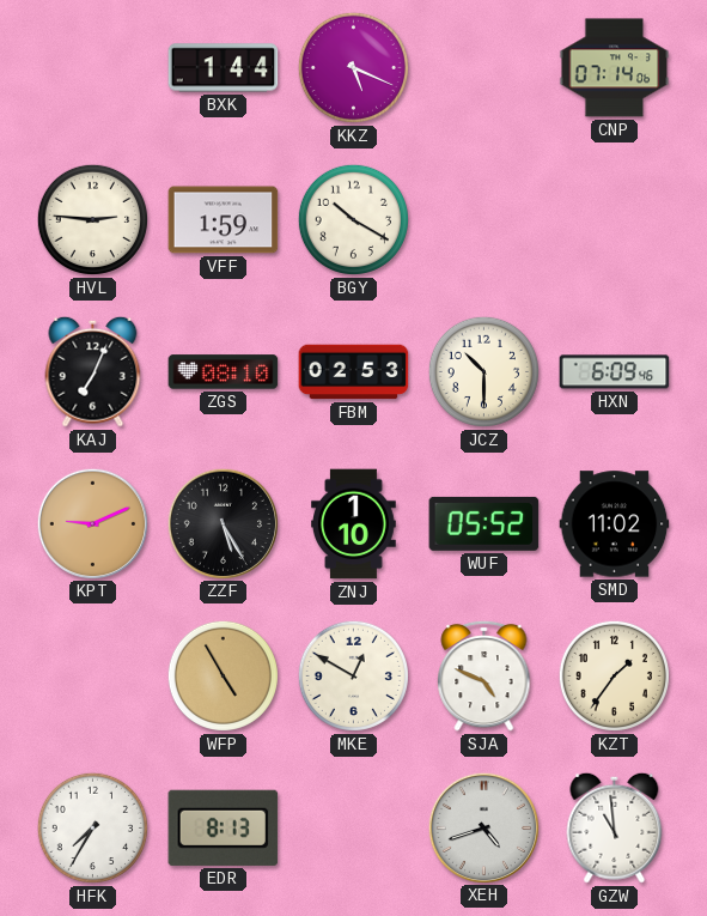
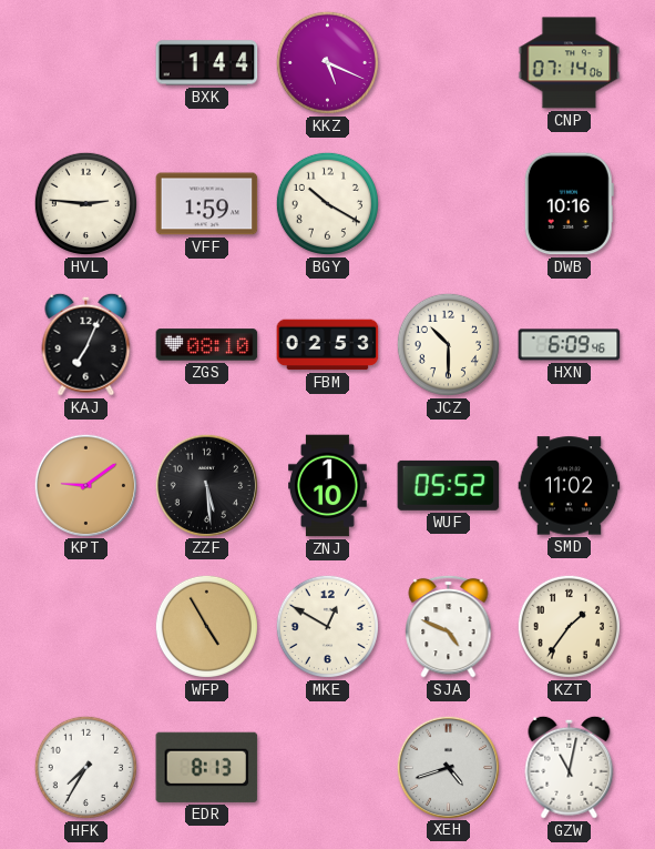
DWB: none -> 10:16
KPT: 9:11 -> 9:09
ZZF: 5:25 -> 5:29
GZW: 10:59 -> 11:02
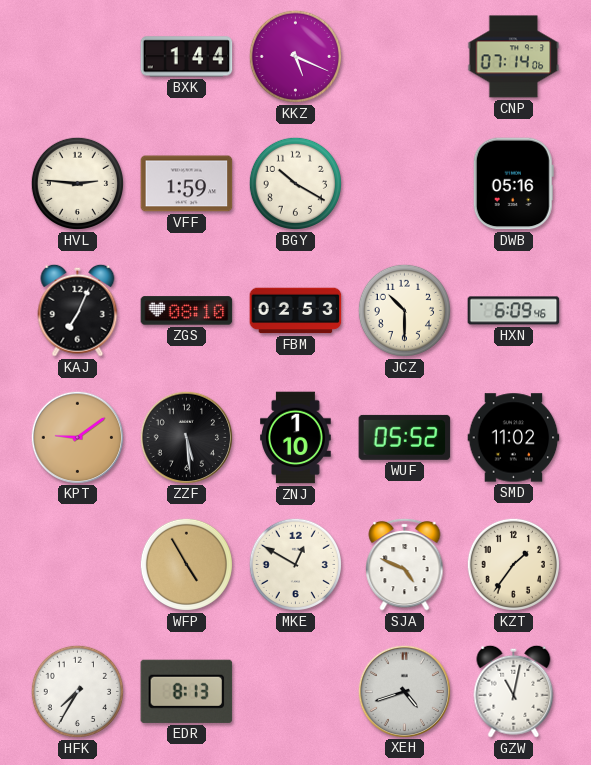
DWB: 10:16 -> 05:16
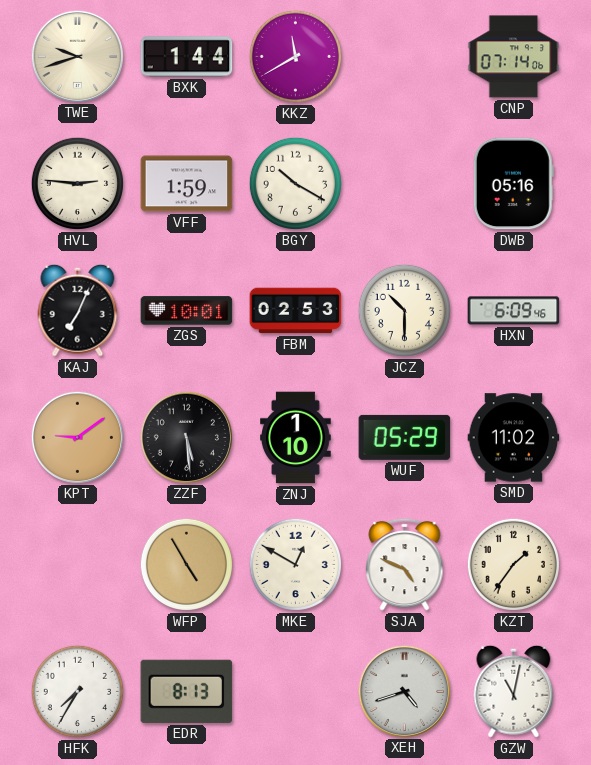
TWE: none -> 9:42
KKZ: 5:19 -> 11:40
ZGS: 08:10 -> 10:01
WUF: 05:52 -> 05:29
